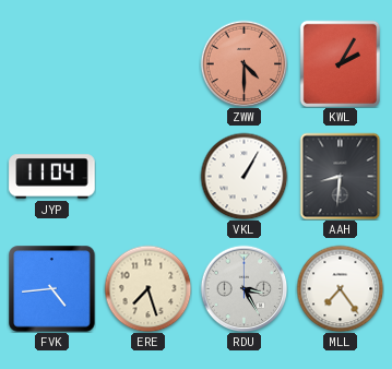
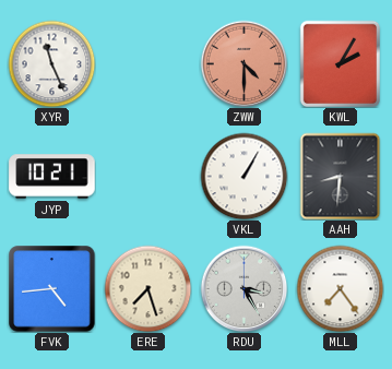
XYR: none -> 11:26
JYP: 11:04 -> 10:21
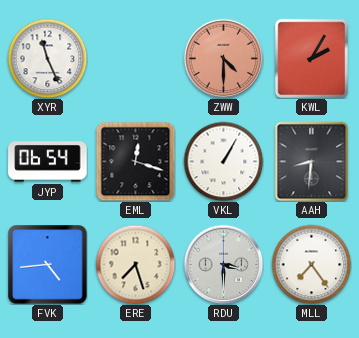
JYP: 10:21 -> 06:54
EML: none -> 12:18
RDU: 3:25 -> 3:30
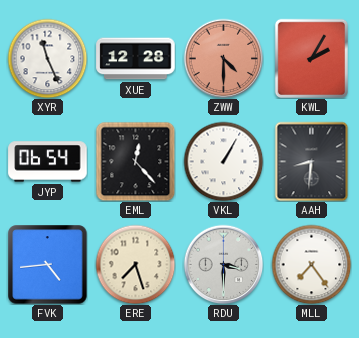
XUE: none -> 12:28
EML: 12:18 -> 12:23
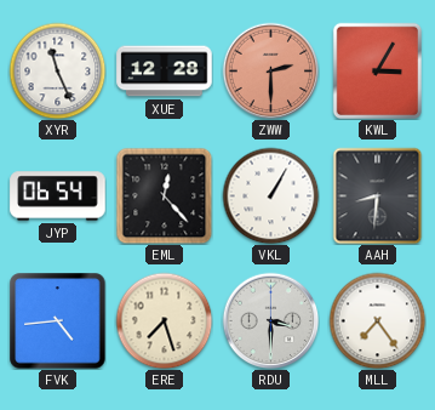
ZWW: 4:30 -> 2:30
KWL: 2:05 -> 3:05
